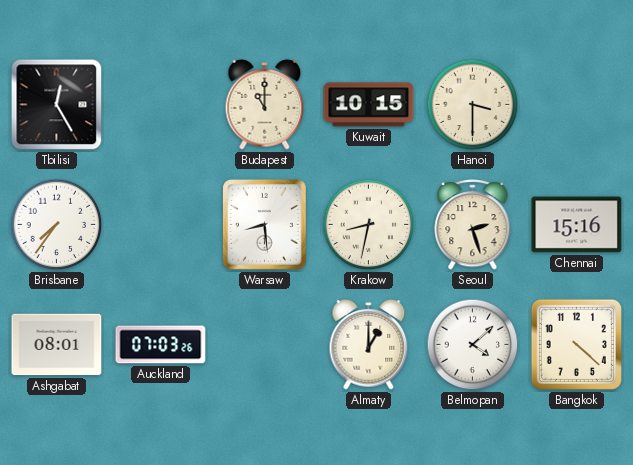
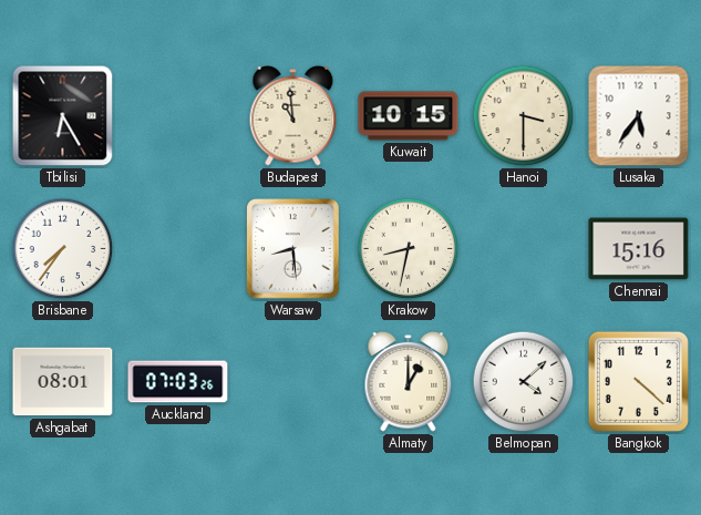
Tbilisi: 12:25 -> 6:25
Budapest: 11:00 -> 10:59
Lusaka: none -> 5:36
Seoul: 2:27 -> none
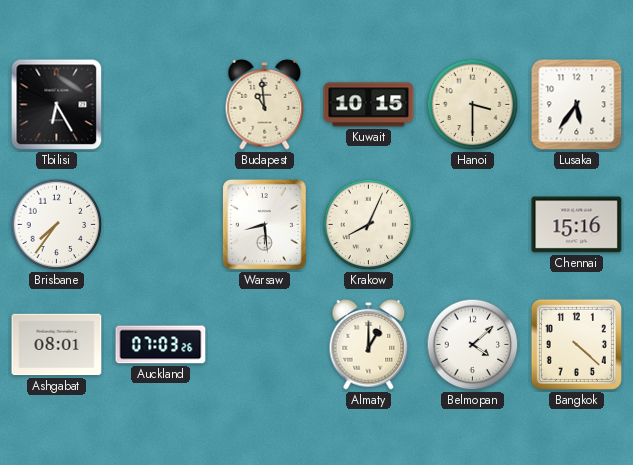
Krakow: 8:32 -> 8:04
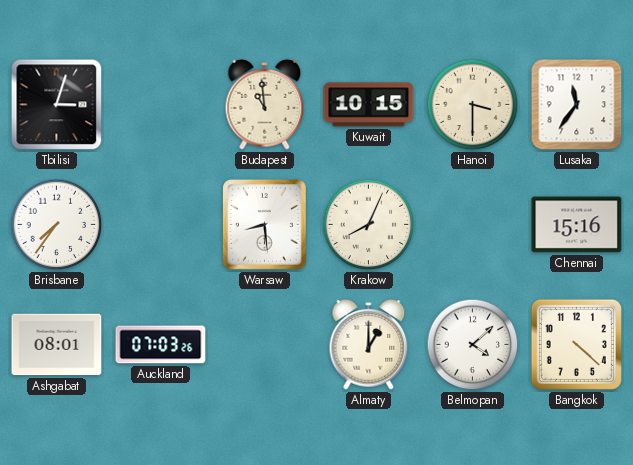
Tbilisi: 6:25 -> 3:03
Lusaka: 5:36 -> 11:36
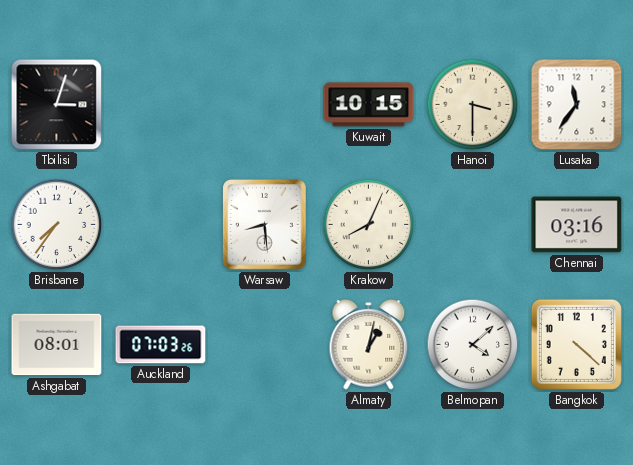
Budapest: 10:59 -> none
Chennai: 15:16 -> 03:16
Almaty: 1:00 -> 1:02
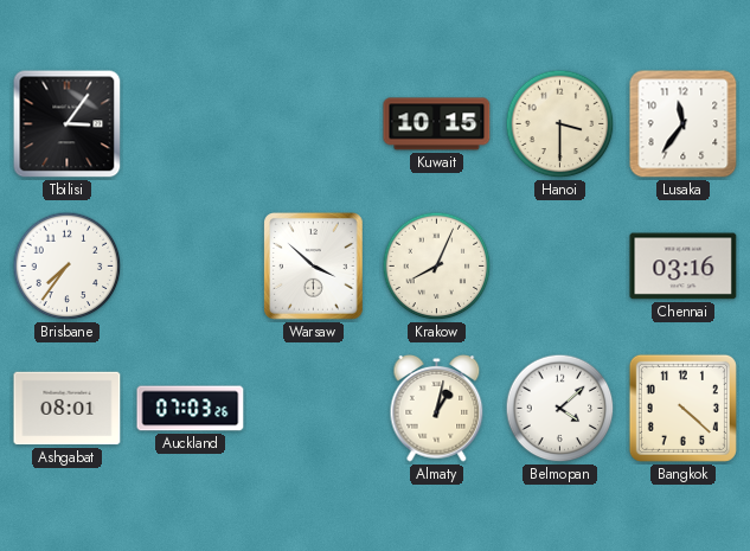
Tbilisi: 3:03 -> 3:06
Warsaw: 8:29 -> 3:52
